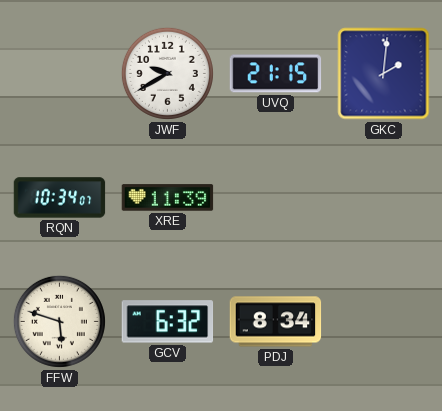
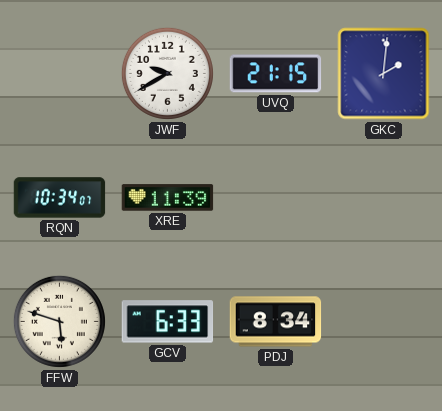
GCV: 6:32 -> 6:33
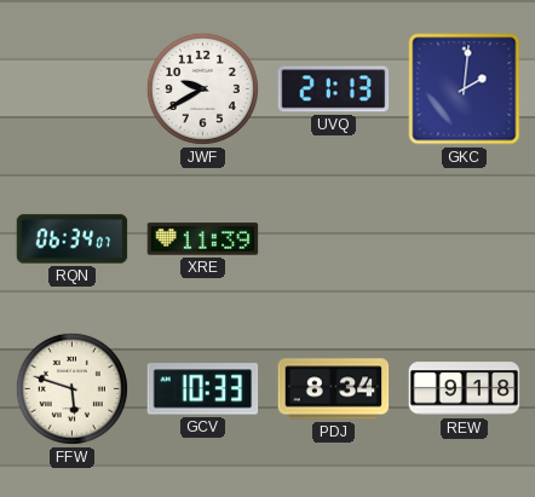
UVQ: 21:15 -> 21:13
RQN: 10:34 -> 06:34
GCV: 6:33 -> 10:33
REW: none -> 9:18
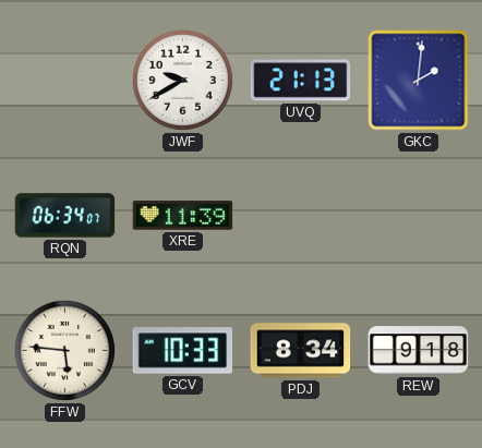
FFW: 5:48 -> 5:46
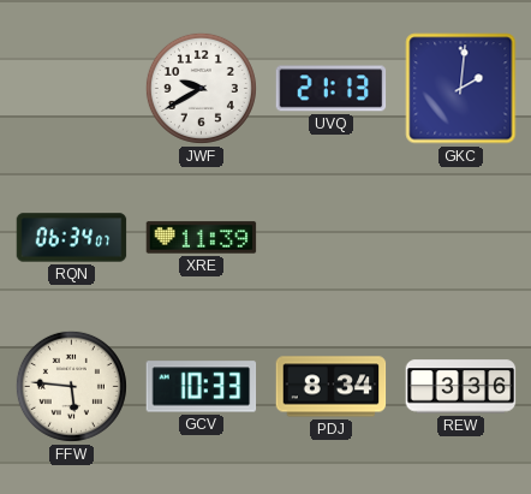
REW: 9:18 -> 3:36
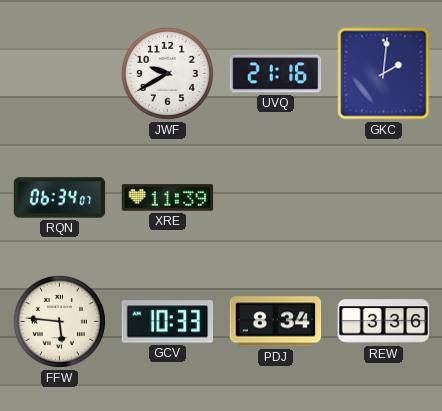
UVQ: 21:13 -> 21:16
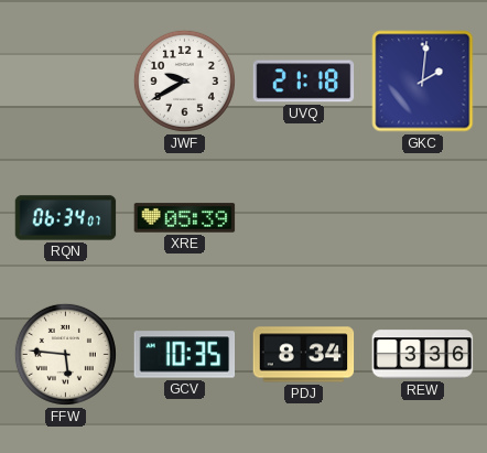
UVQ: 21:16 -> 21:18
XRE: 11:39 -> 05:39
GCV: 10:33 -> 10:35
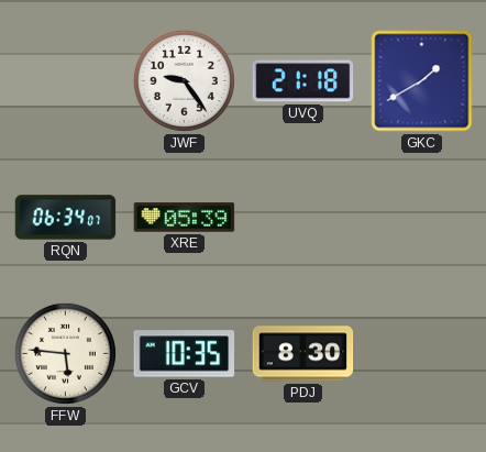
JWF: 9:40 -> 9:24
GKC: 2:01 -> 1:40
PDJ: 8:34 -> 8:30
REW: 3:36 -> none
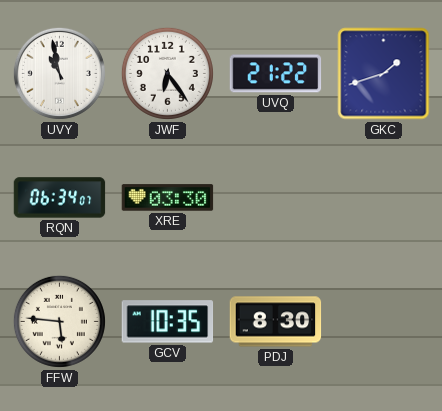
UVY: none -> 10:58
JWF: 9:24 -> 6:24
UVQ: 21:18 -> 21:22
GKC: 1:40 -> 1:42
XRE: 05:39 -> 03:30
